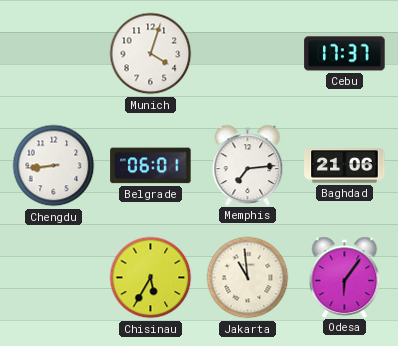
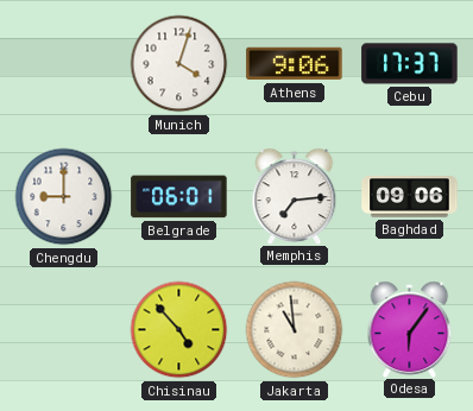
Athens: none -> 9:06
Chengdu: 8:44 -> 9:00
Baghdad: 21:06 -> 09:06
Chisinau: 5:35 -> 4:53
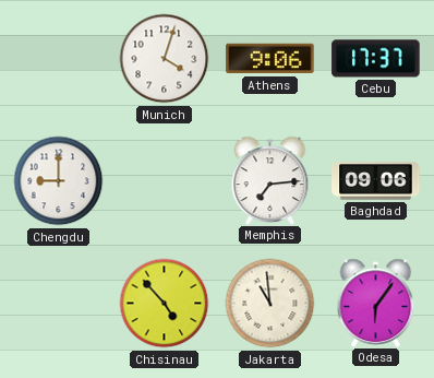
Belgrade: 06:01 -> none
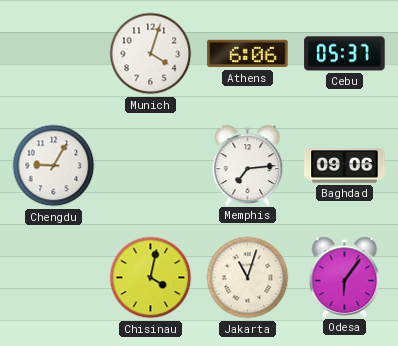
Athens: 9:06 -> 6:06
Cebu: 17:37 -> 05:37
Chengdu: 9:00 -> 9:05
Chisinau: 4:53 -> 4:02
Jakarta: 10:59 -> 11:03
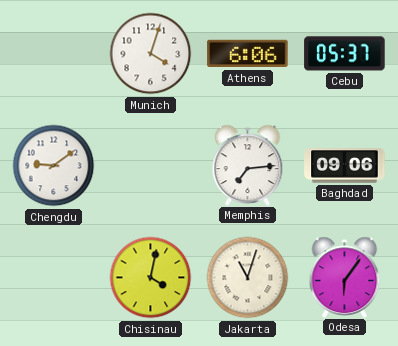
Chengdu: 9:05 -> 9:09
